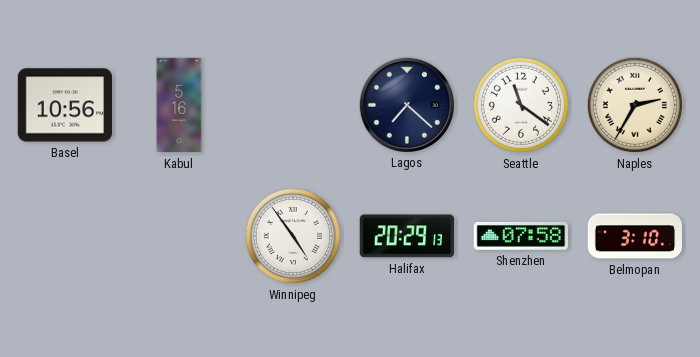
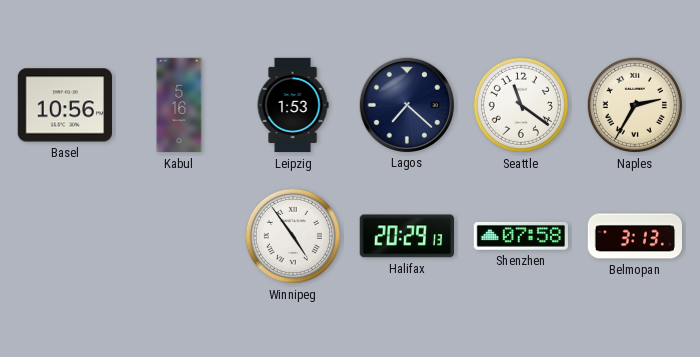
Leipzig: none -> 1:53
Belmopan: 3:10 -> 3:13
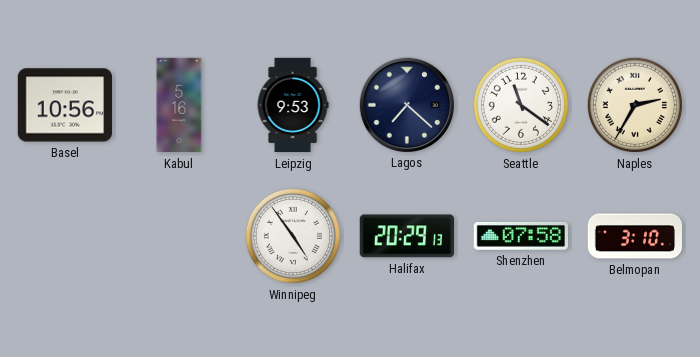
Leipzig: 1:53 -> 9:53
Belmopan: 3:13 -> 3:10
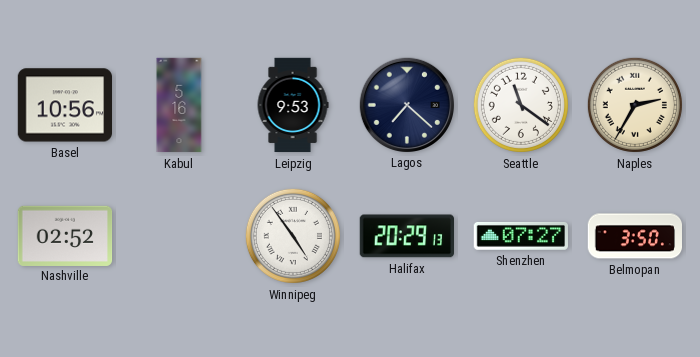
Nashville: none -> 02:52
Shenzhen: 07:58 -> 07:27
Belmopan: 3:10 -> 3:50
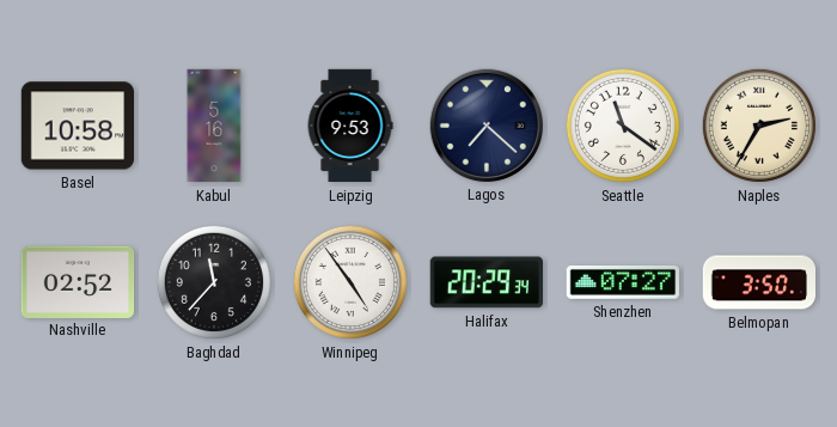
Basel: 10:56 -> 10:58
Baghdad: none -> 11:37
Halifax: 20:29:13 -> 20:29:34
